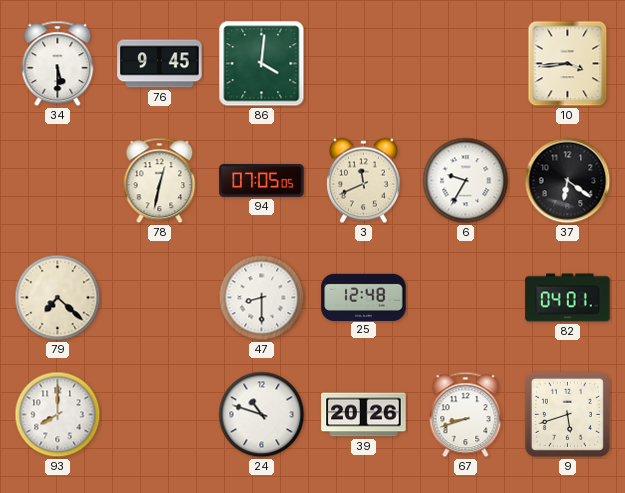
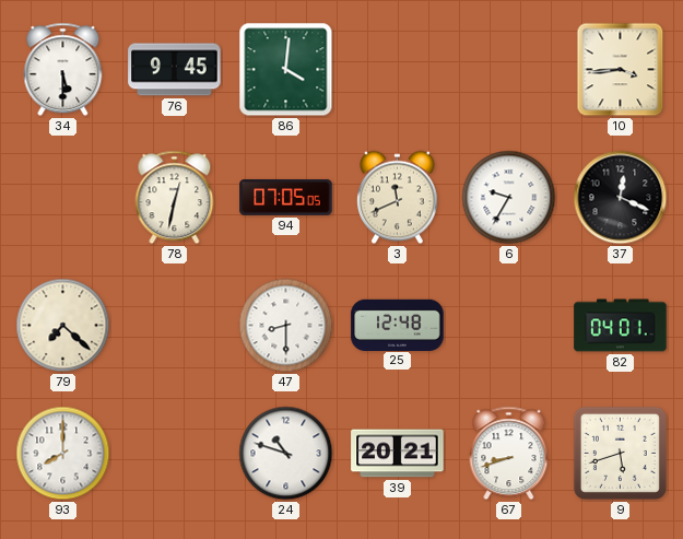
37: 6:21 -> 12:19
39: 20:26 -> 20:21
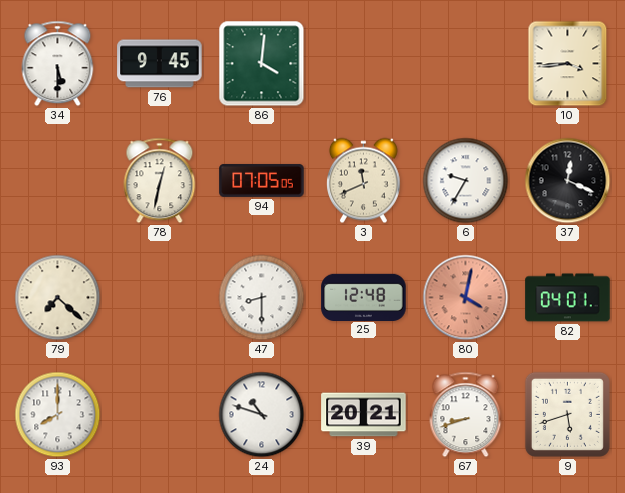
80: none -> 4:02
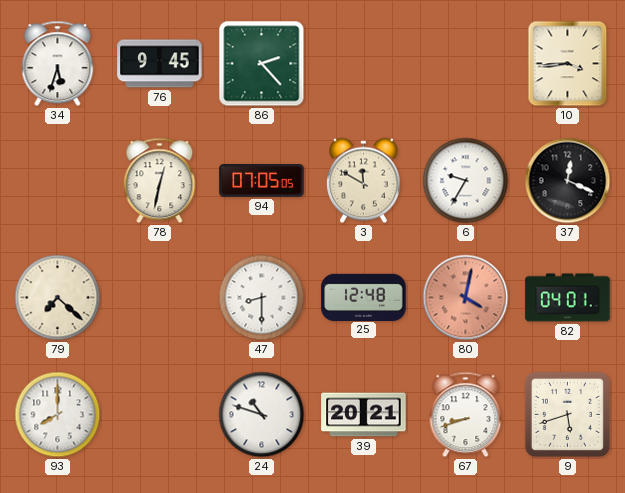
34: 5:30 -> 5:33
86: 4:01 -> 2:23
3: 11:41 -> 11:50
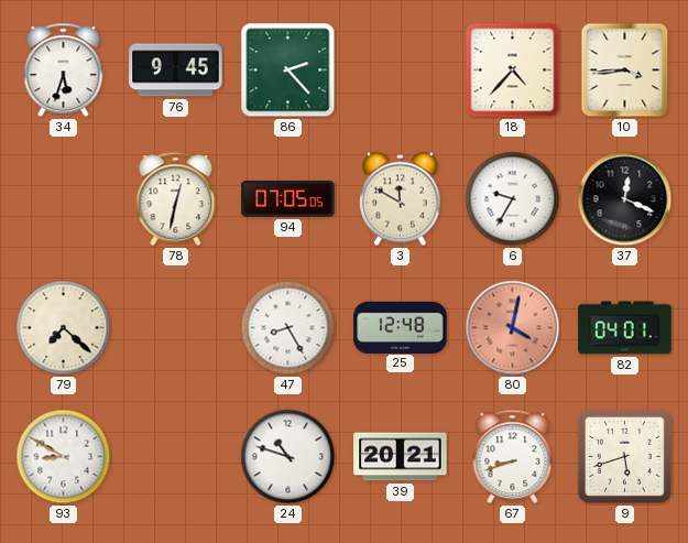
18: none -> 4:37
47: 8:30 -> 8:25
93: 8:00 -> 8:50
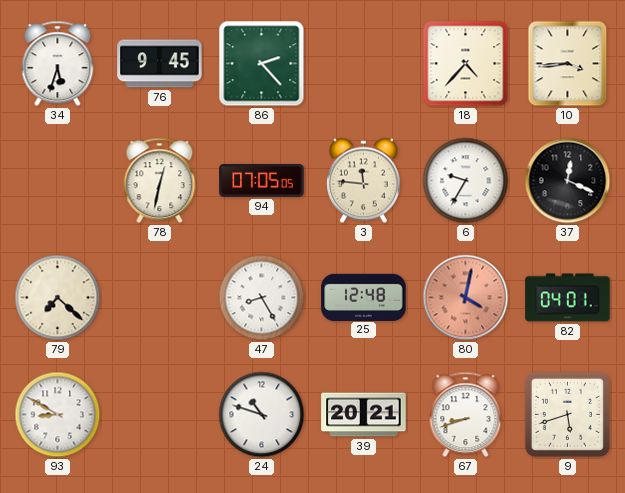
3: 11:50 -> 11:46
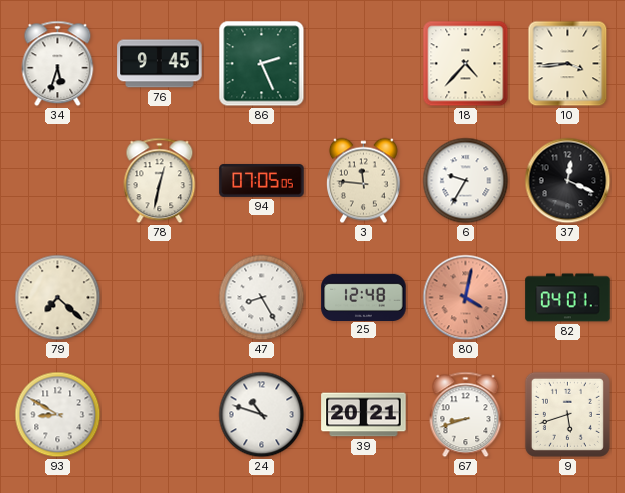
86: 2:23 -> 2:26
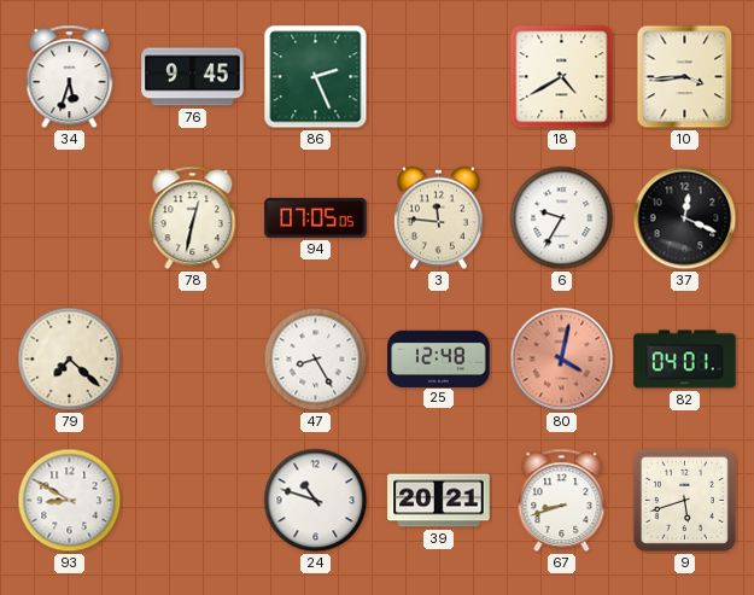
18: 4:37 -> 4:40
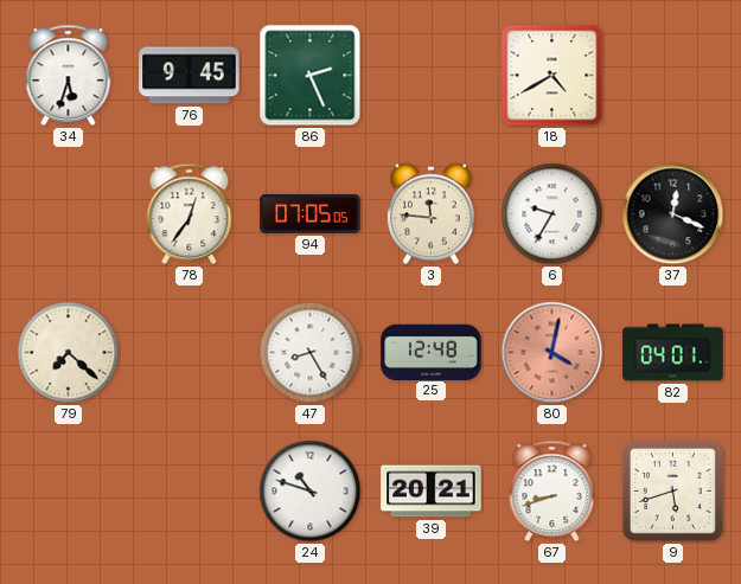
10: 3:44 -> none
78: 12:32 -> 12:36
93: 8:50 -> none
